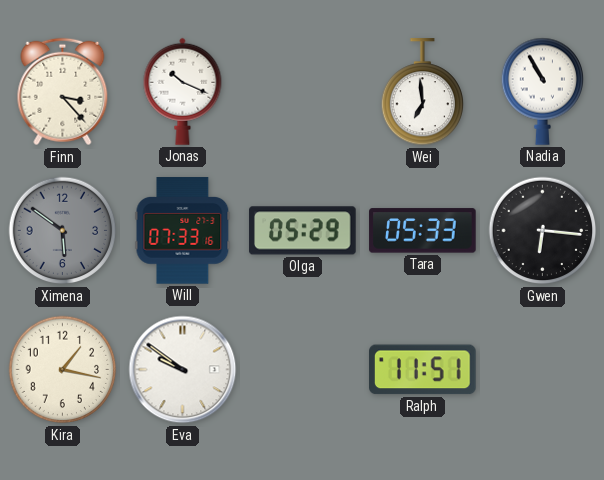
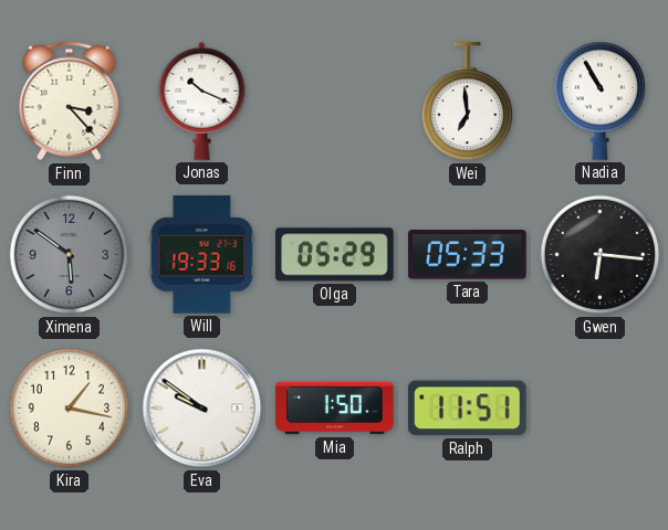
Will: 07:33 -> 19:33
Mia: none -> 1:50
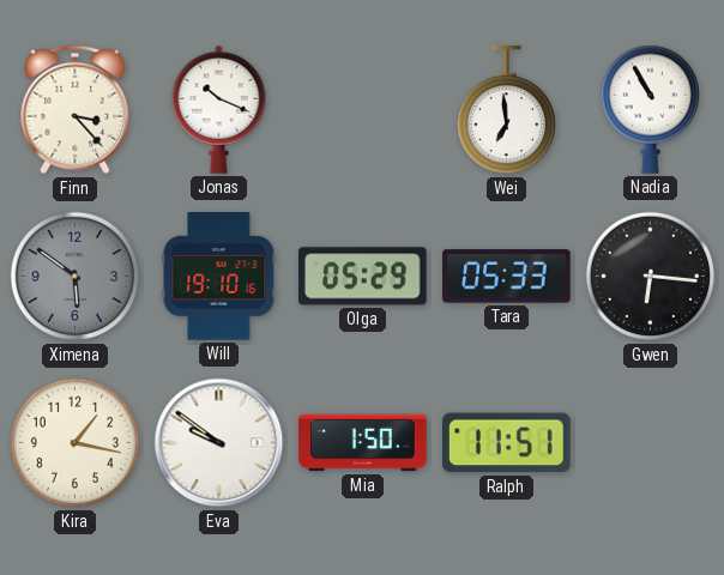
Will: 19:33 -> 19:10
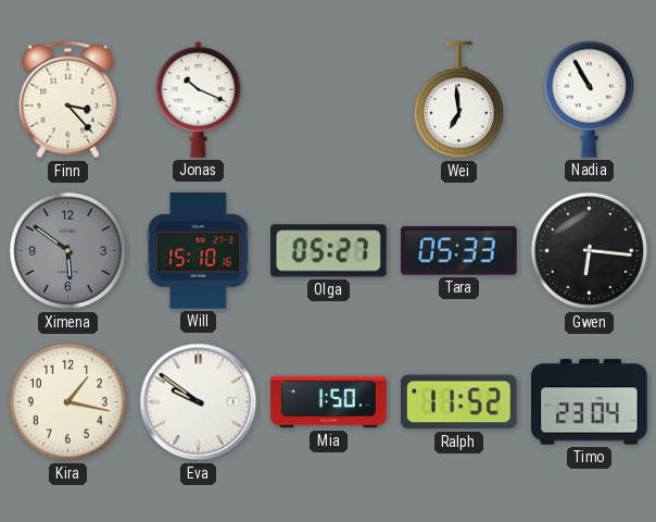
Will: 19:10 -> 15:10
Olga: 05:29 -> 05:27
Ralph: 11:51 -> 11:52
Timo: none -> 23:04
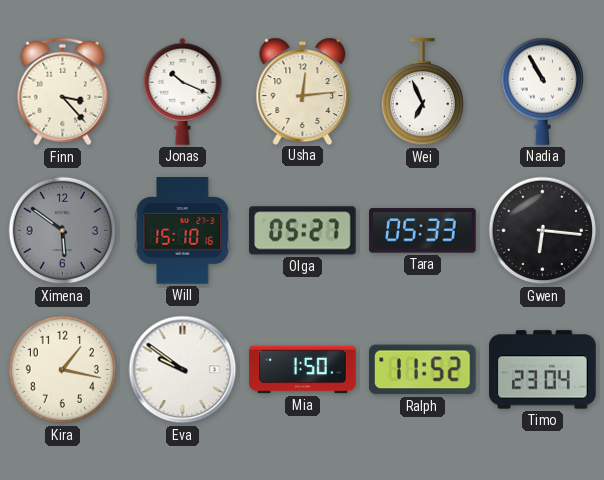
Usha: none -> 12:14
Wei: 6:59 -> 6:56
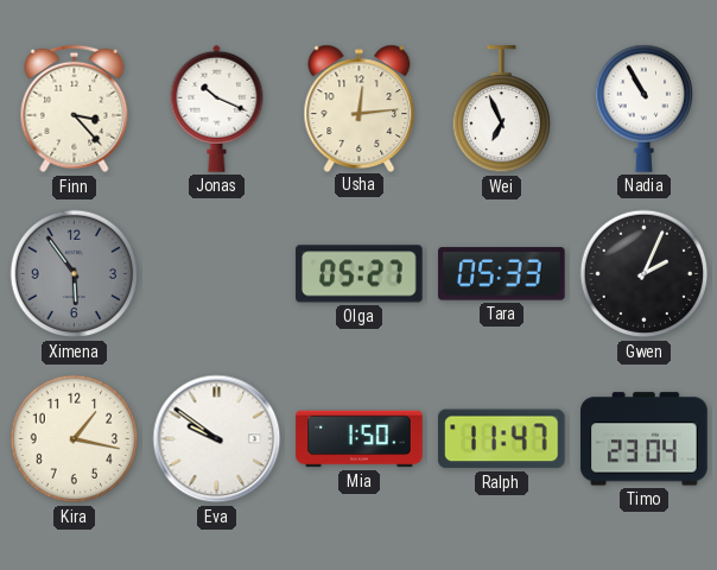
Ximena: 5:51 -> 5:54
Will: 15:10 -> none
Gwen: 6:16 -> 2:04
Ralph: 11:52 -> 11:47
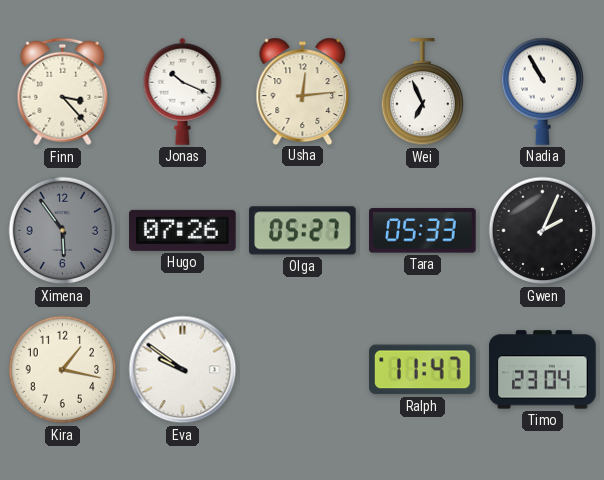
Hugo: none -> 07:26
Mia: 1:50 -> none
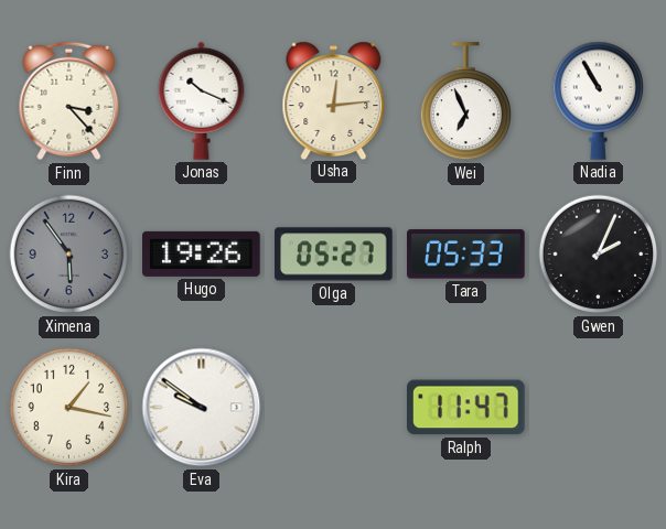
Hugo: 07:26 -> 19:26
Timo: 23:04 -> none
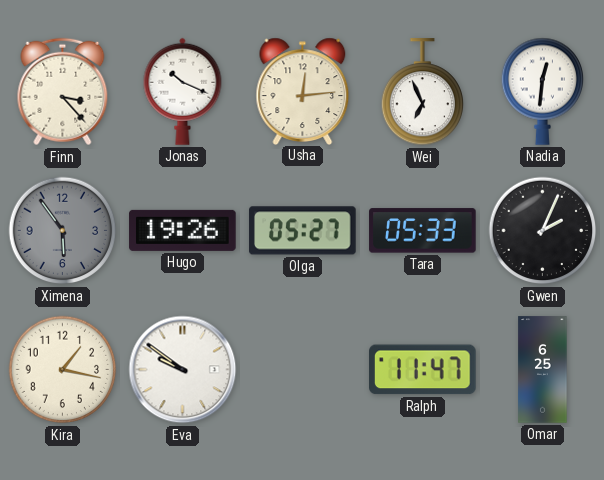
Nadia: 10:55 -> 12:31
Omar: none -> 6:25
